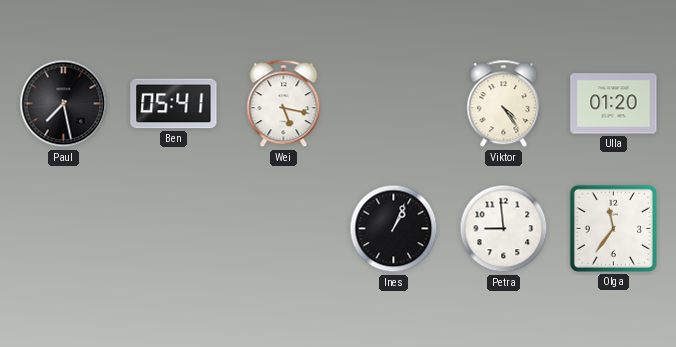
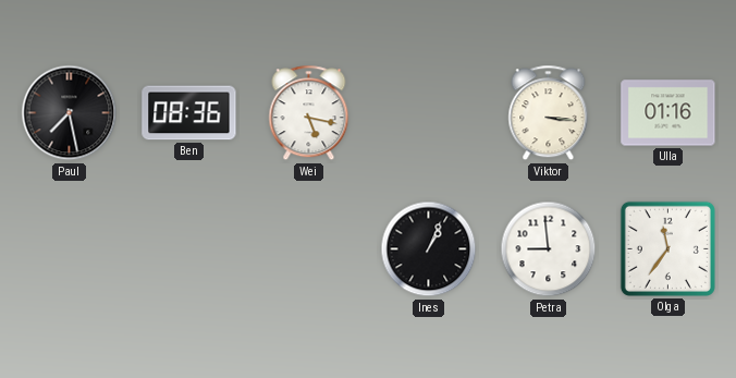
Ben: 05:41 -> 08:36
Viktor: 4:24 -> 3:16
Ulla: 01:20 -> 01:16
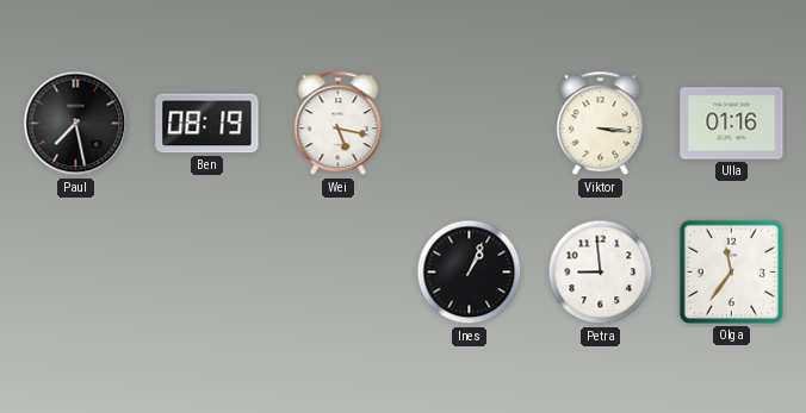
Ben: 08:36 -> 08:19
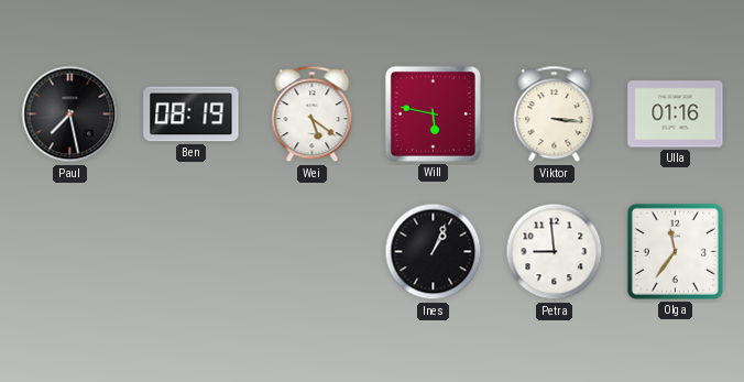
Wei: 5:17 -> 5:21
Will: none -> 5:47
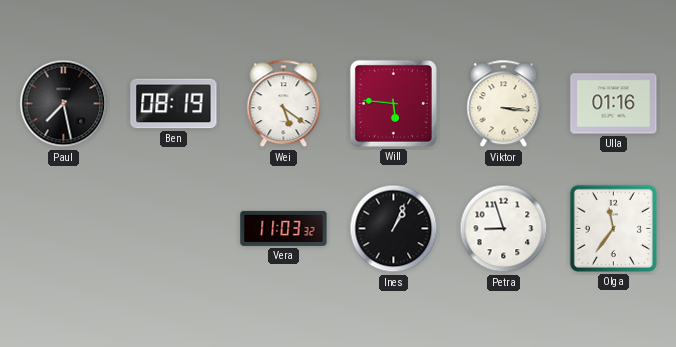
Will: 5:47 -> 5:46
Vera: none -> 11:03
Petra: 8:59 -> 8:57
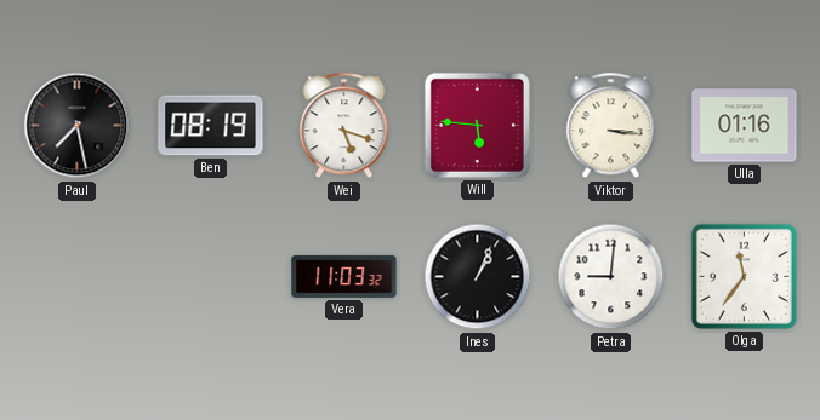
Wei: 5:21 -> 5:18
Petra: 8:57 -> 9:01
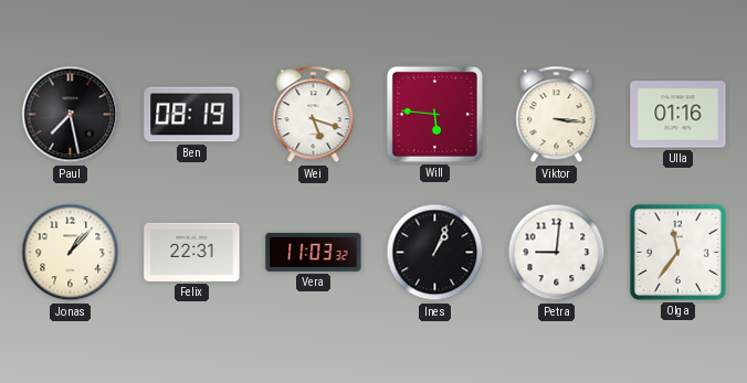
Jonas: none -> 1:07
Felix: none -> 22:31
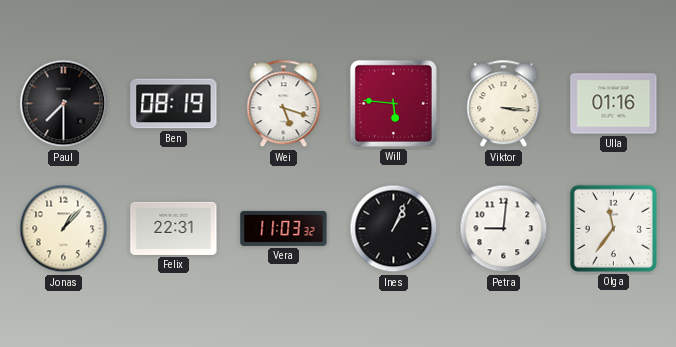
Paul: 7:28 -> 7:30
